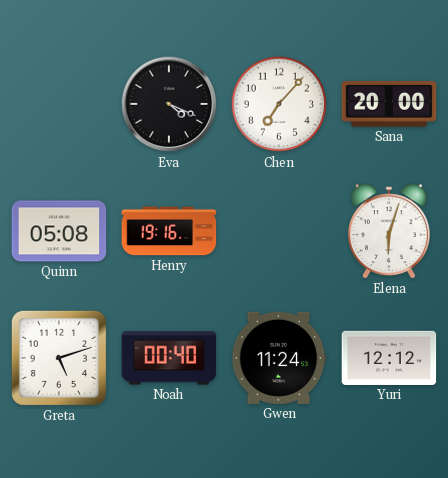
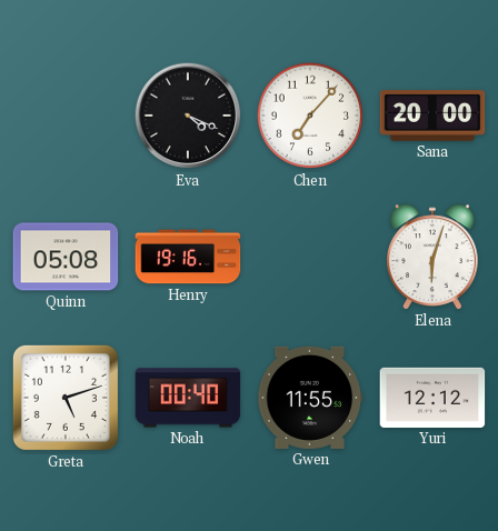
Gwen: 11:24 -> 11:55
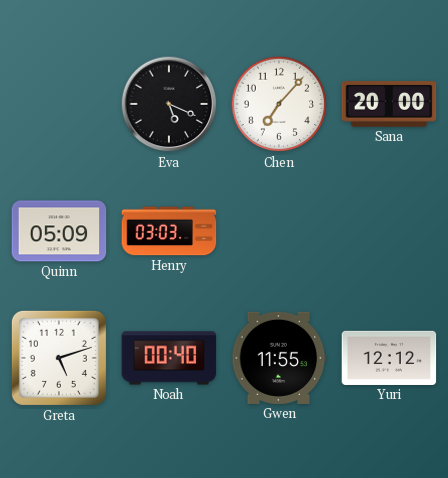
Eva: 4:19 -> 5:19
Quinn: 05:08 -> 05:09
Henry: 19:16 -> 03:03
Elena: 6:03 -> none
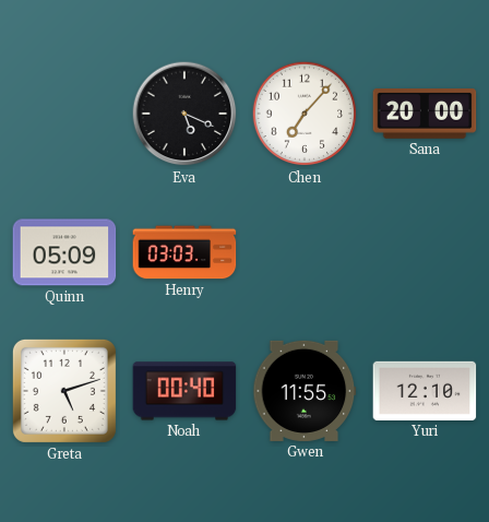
Yuri: 12:12 -> 12:10
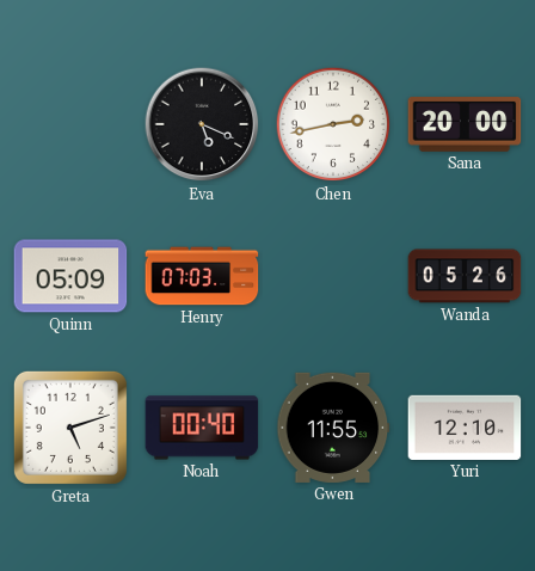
Chen: 7:07 -> 2:43
Henry: 03:03 -> 07:03
Wanda: none -> 05:26
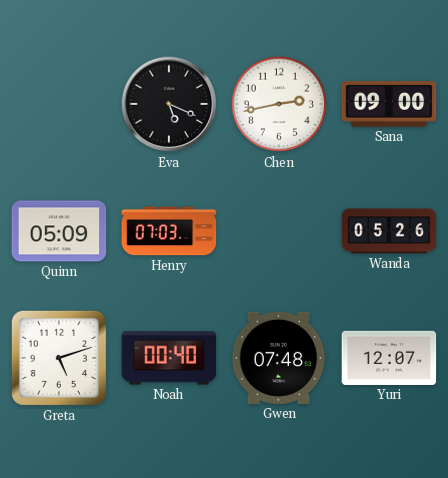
Sana: 20:00 -> 09:00
Gwen: 11:55 -> 07:48
Yuri: 12:10 -> 12:07
